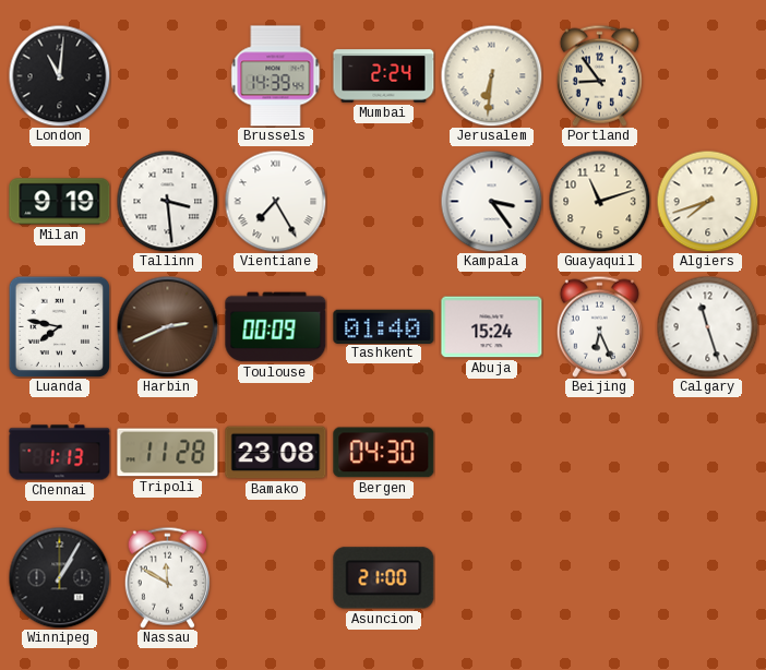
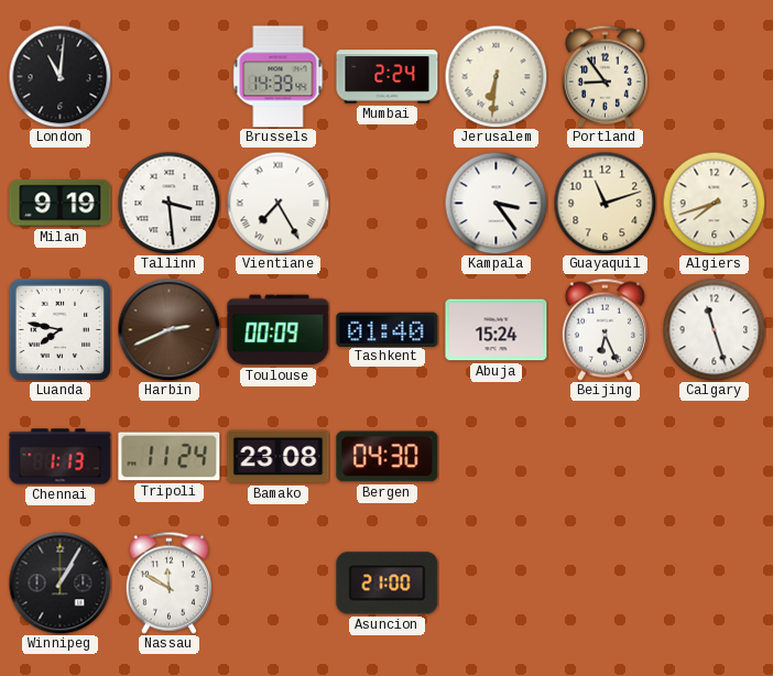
Tripoli: 11:28 -> 11:24
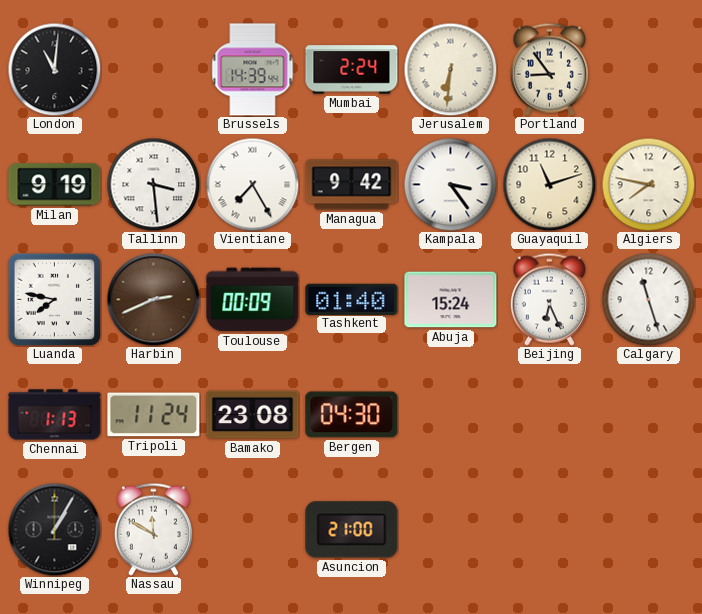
Managua: none -> 9:42
Algiers: 7:42 -> 7:47
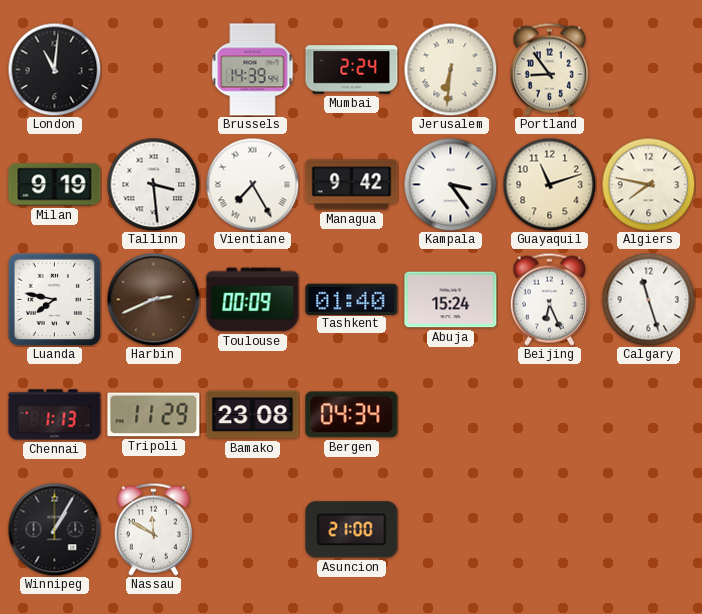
Tripoli: 11:24 -> 11:29
Bergen: 04:30 -> 04:34
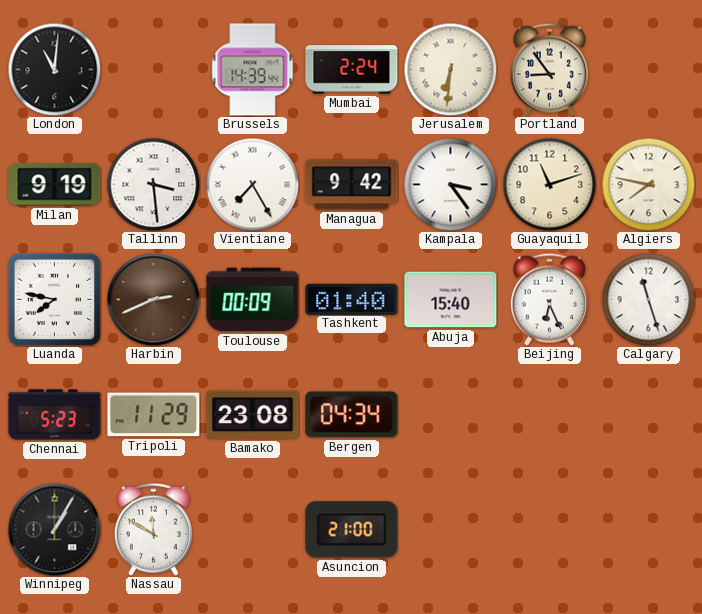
Abuja: 15:24 -> 15:40
Chennai: 1:13 -> 5:23
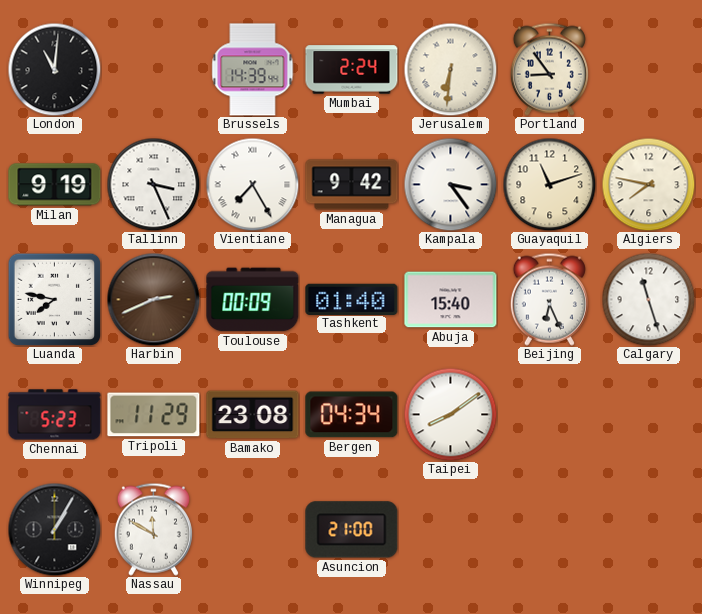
Tallinn: 3:29 -> 3:26
Taipei: none -> 8:09
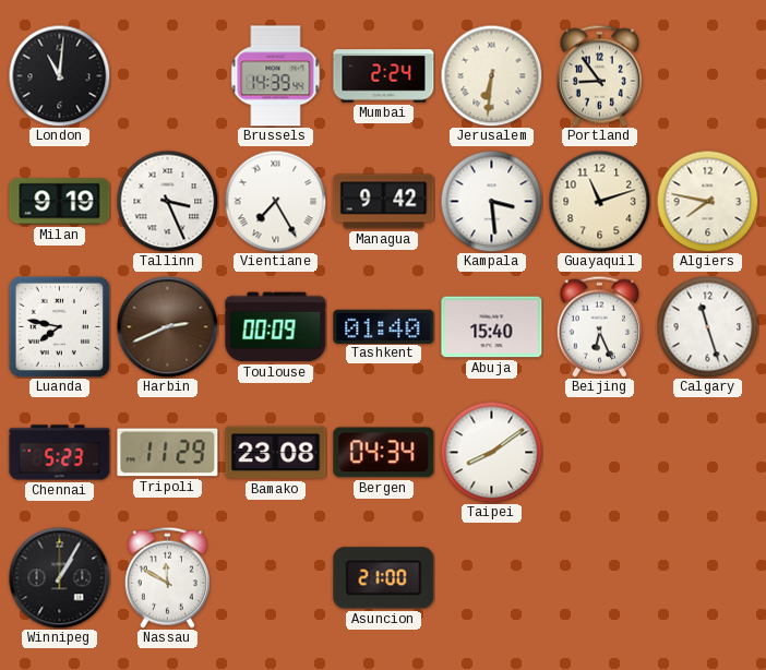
Kampala: 3:24 -> 3:29
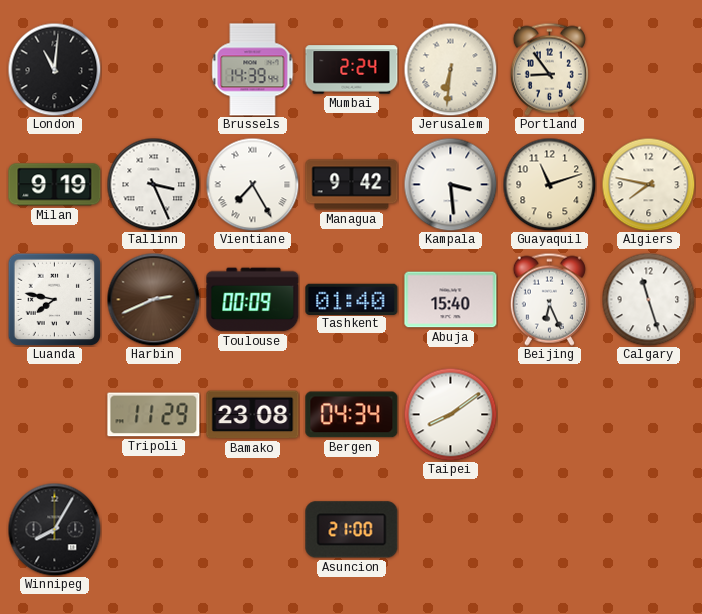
Chennai: 5:23 -> none
Winnipeg: 1:05 -> 8:05
Nassau: 11:50 -> none
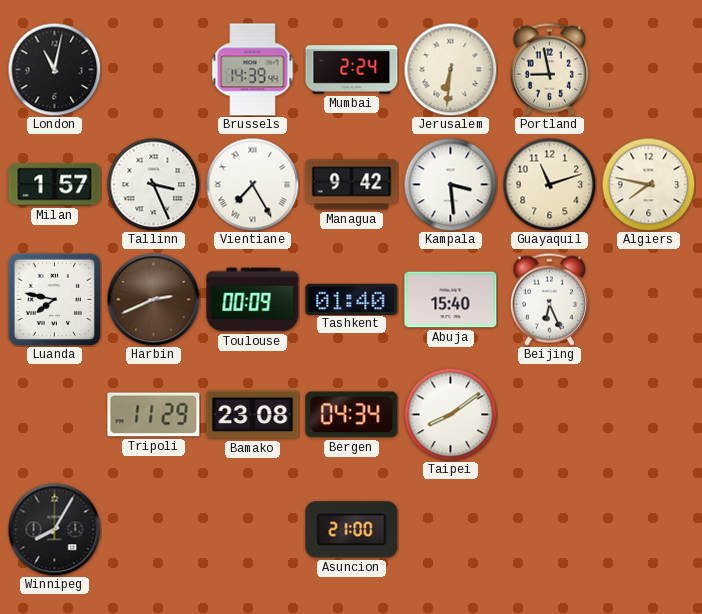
London: 11:01 -> 11:02
Portland: 8:54 -> 8:58
Milan: 9:19 -> 1:57
Calgary: 11:27 -> none
